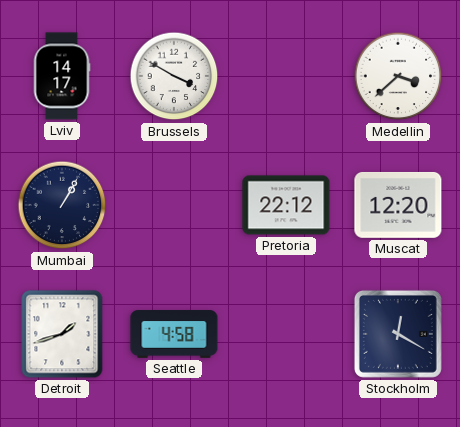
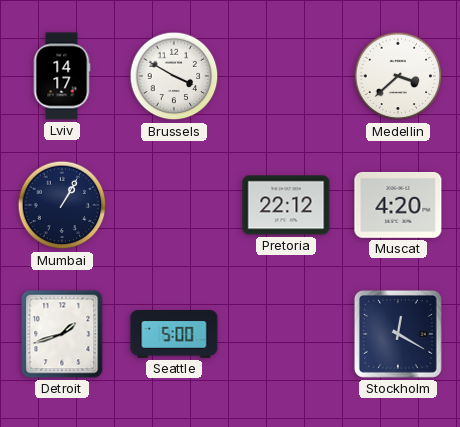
Muscat: 12:20 -> 4:20
Seattle: 4:58 -> 5:00
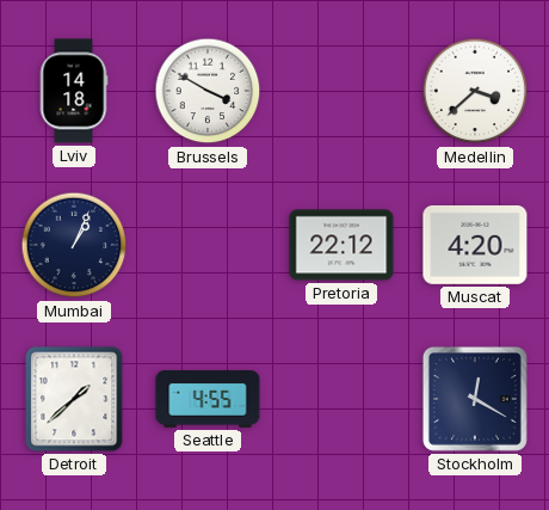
Lviv: 14:17 -> 14:18
Mumbai: 1:05 -> 1:04
Detroit: 1:42 -> 1:38
Seattle: 5:00 -> 4:55
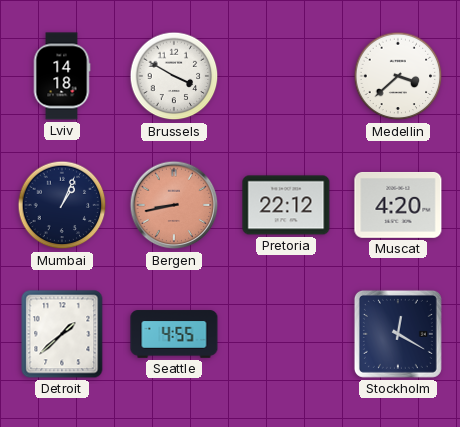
Bergen: none -> 8:43
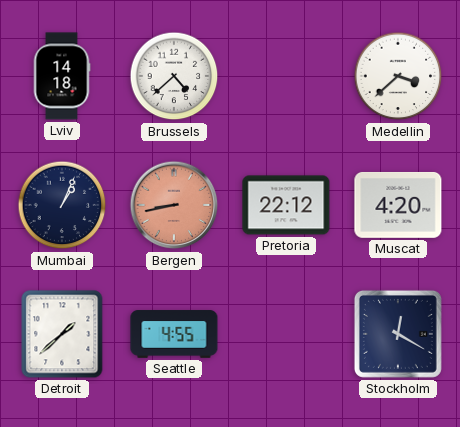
Brussels: 3:50 -> 4:38
